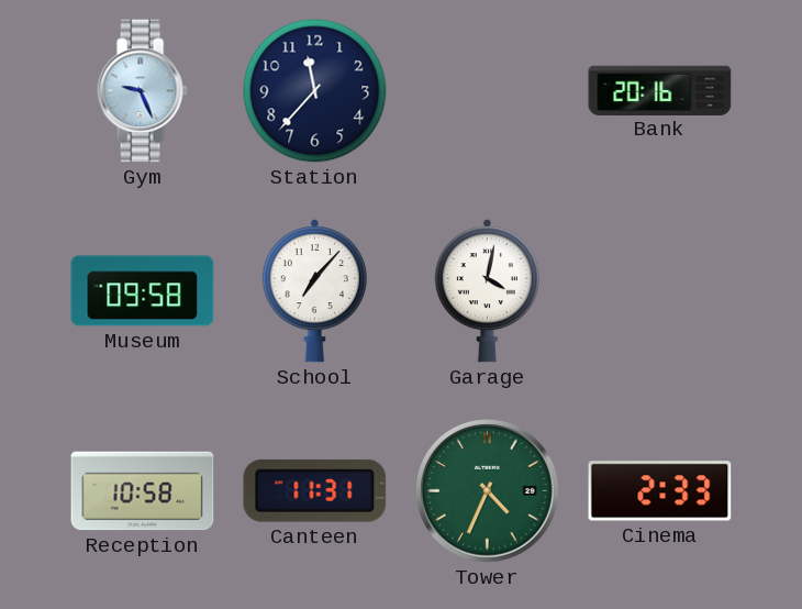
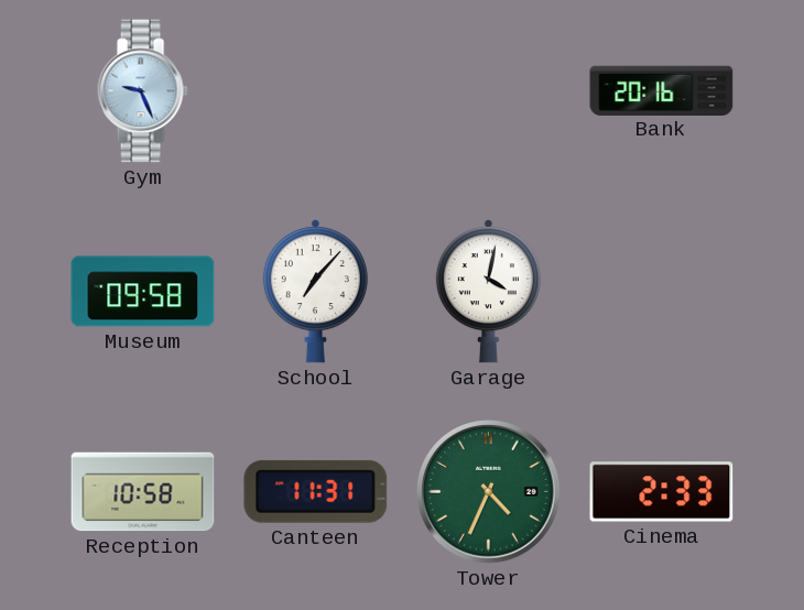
Station: 11:37 -> none
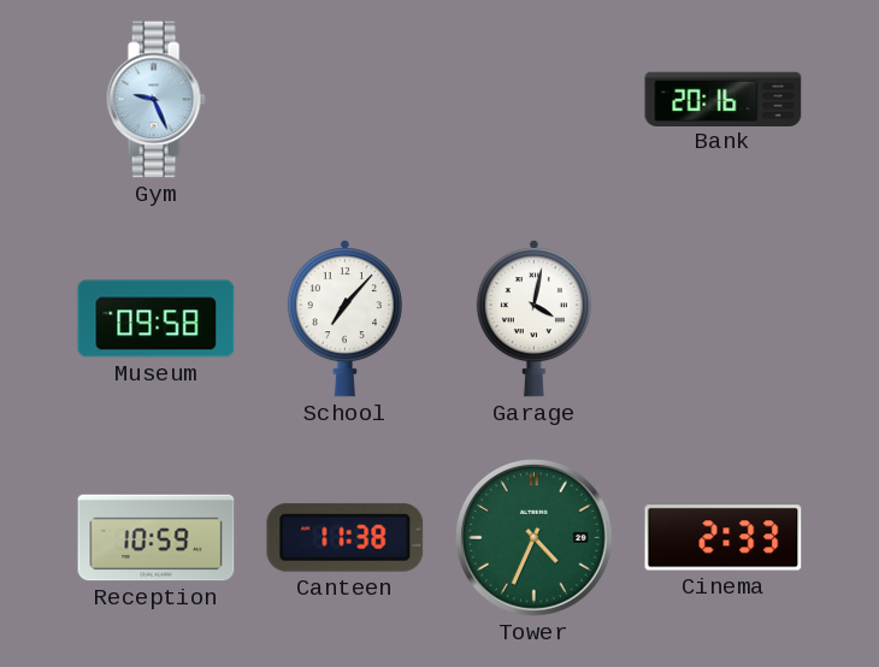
Reception: 10:58 -> 10:59
Canteen: 11:31 -> 11:38
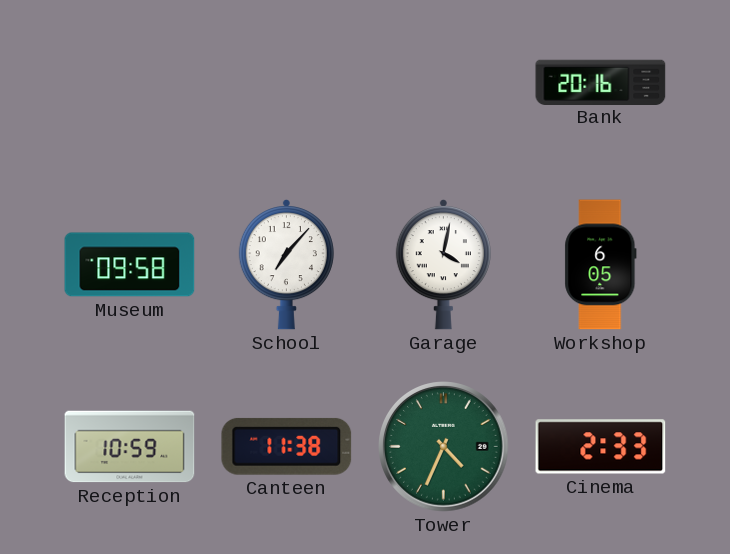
Gym: 9:26 -> none
Workshop: none -> 6:05
